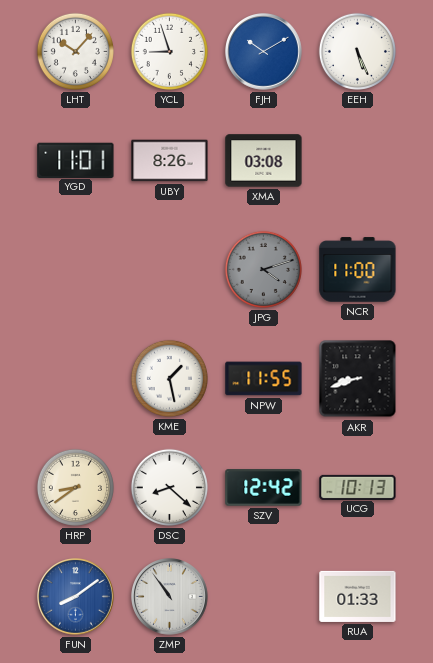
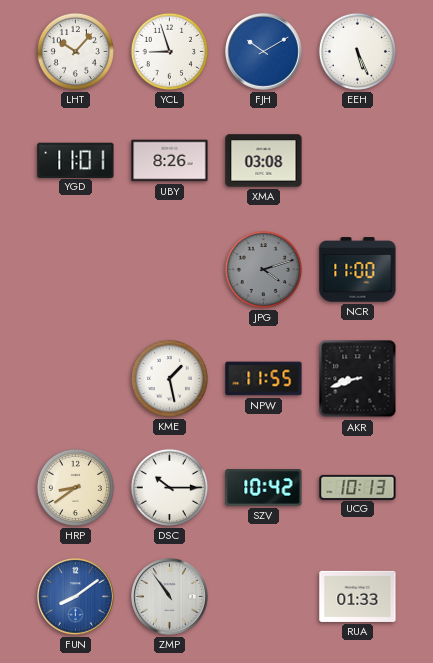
DSC: 8:22 -> 10:15
SZV: 12:42 -> 10:42
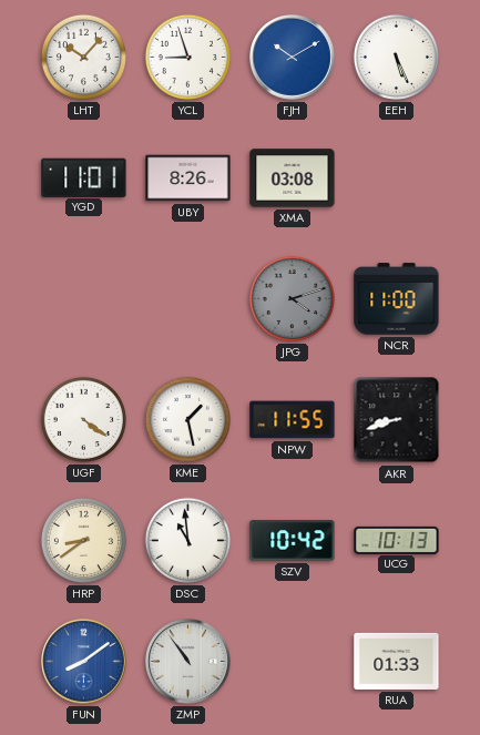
UGF: none -> 4:21
DSC: 10:15 -> 10:59
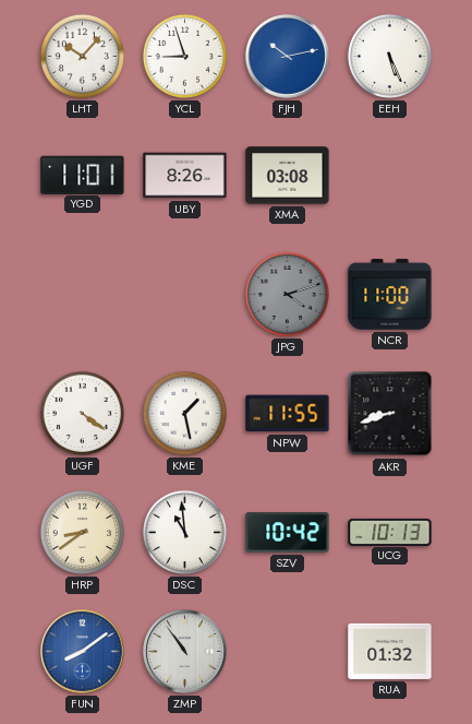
FJH: 10:10 -> 10:13
RUA: 01:33 -> 01:32
